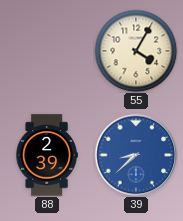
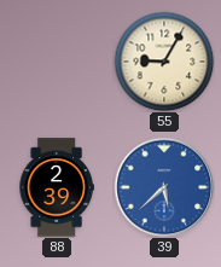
55: 4:05 -> 9:05
39: 8:38 -> 5:38
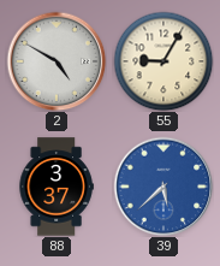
2: none -> 4:50
88: 2:39 -> 3:37
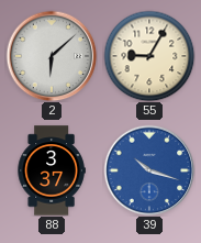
2: 4:50 -> 6:08
39: 5:38 -> 10:18
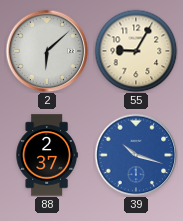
88: 3:37 -> 2:37
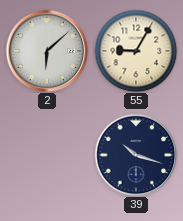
88: 2:37 -> none
39 dial: blue -> navy
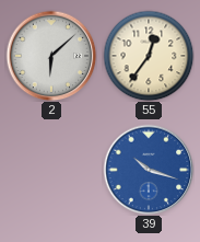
55: 9:05 -> 12:36
39 dial: navy -> blue
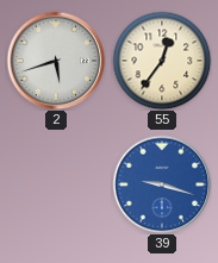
2: 6:08 -> 5:42
39: 10:18 -> 9:18
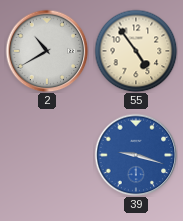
2: 5:42 -> 10:40
55: 12:36 -> 4:54
